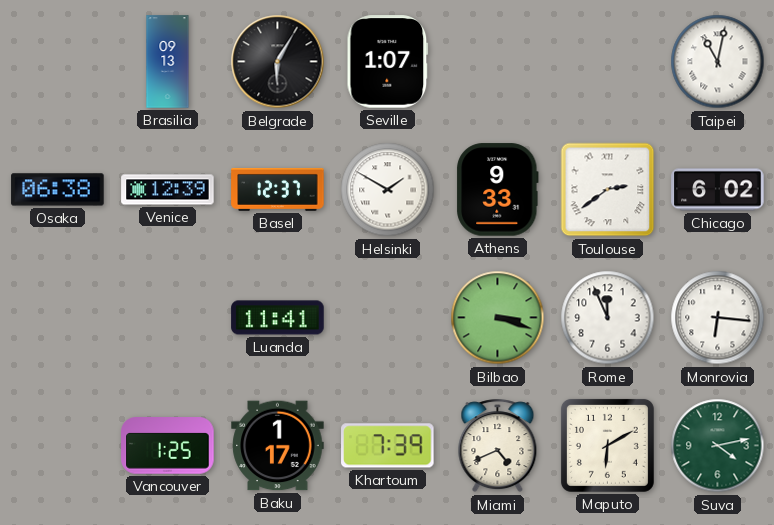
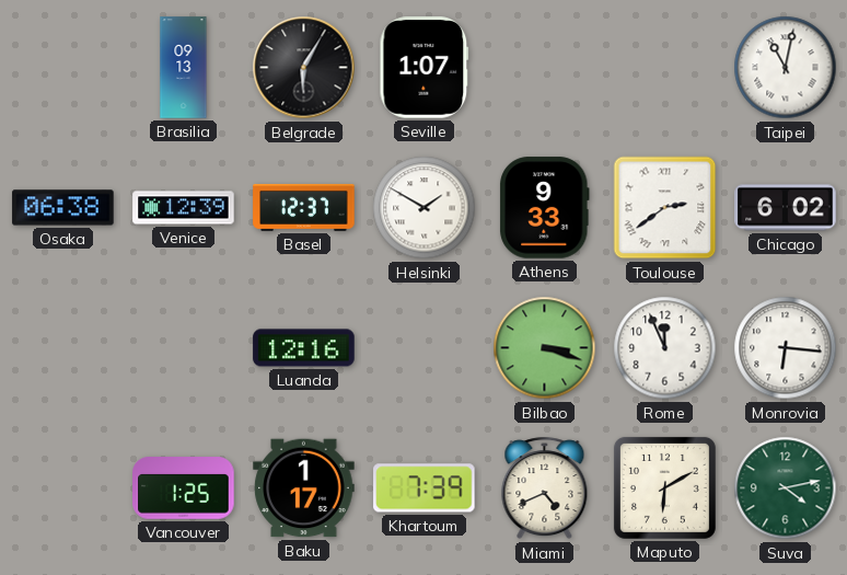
Luanda: 11:41 -> 12:16
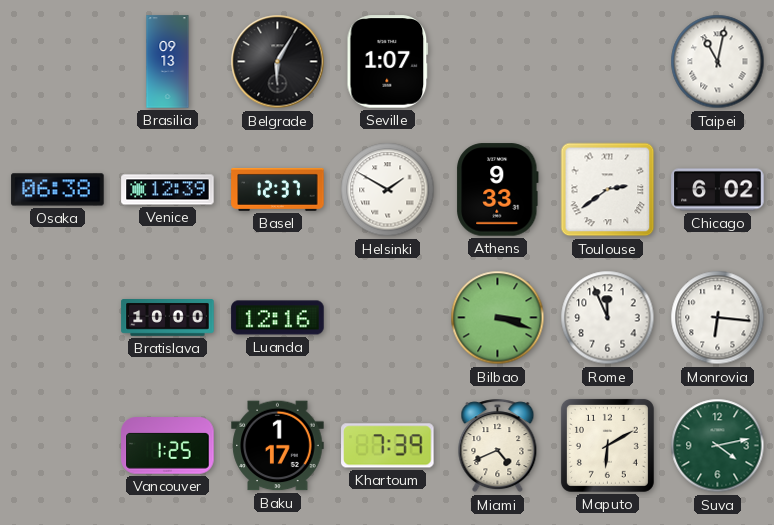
Bratislava: none -> 10:00
